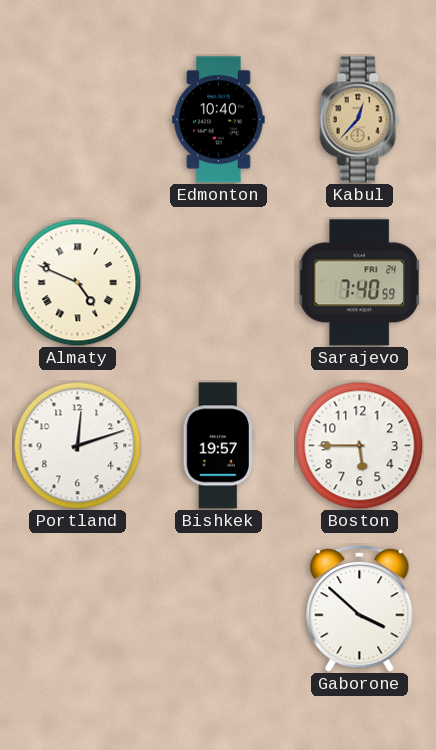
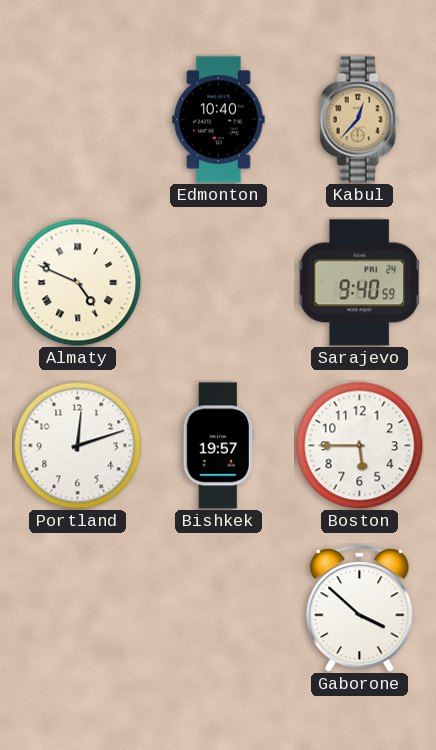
Sarajevo: 7:40 -> 9:40
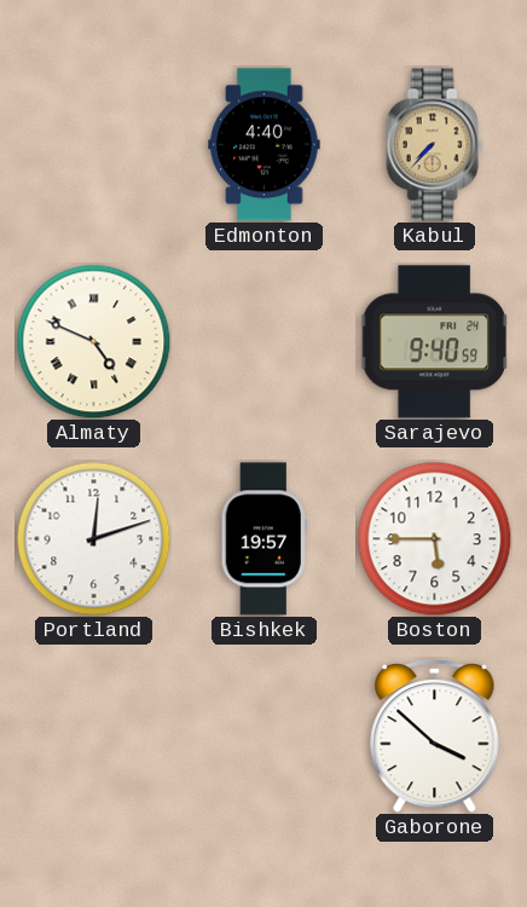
Edmonton: 10:40 -> 4:40
Kabul: 12:37 -> 7:37
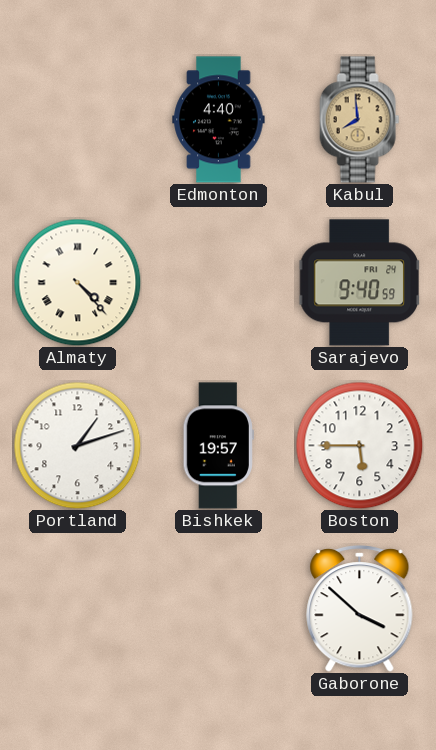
Kabul: 7:37 -> 7:59
Almaty: 4:49 -> 4:23
Portland: 12:12 -> 1:12
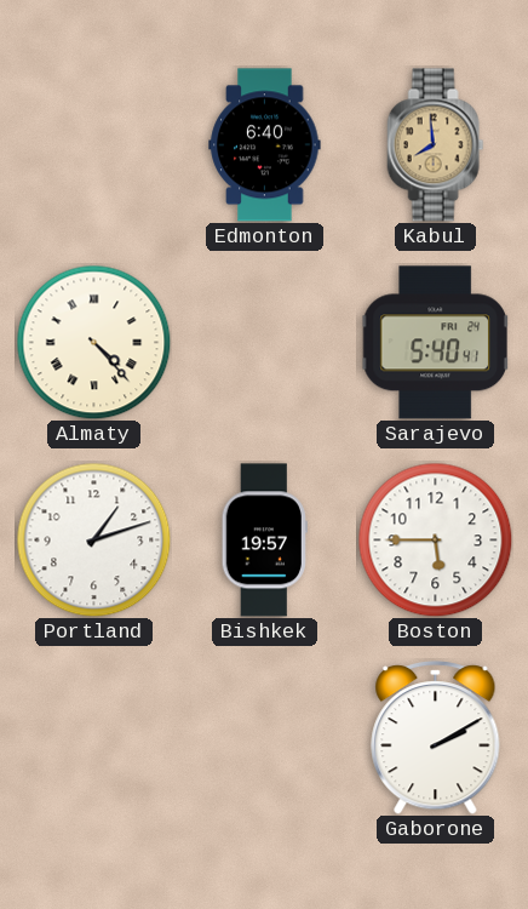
Edmonton: 4:40 -> 6:40
Sarajevo: 9:40 -> 5:40
Gaborone: 3:52 -> 2:10
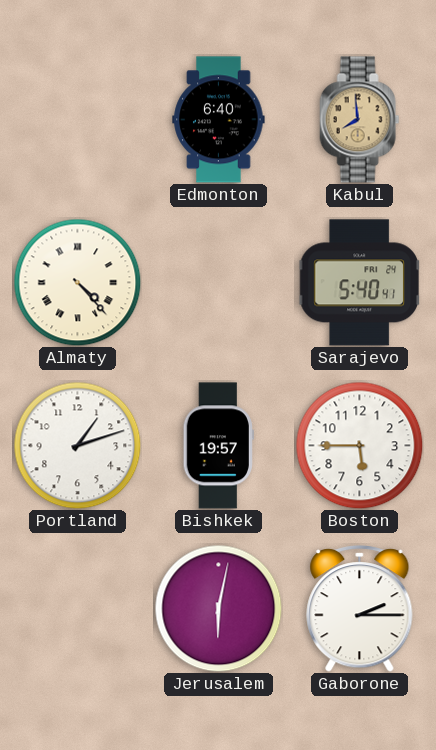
Jerusalem: none -> 6:02
Gaborone: 2:10 -> 2:15
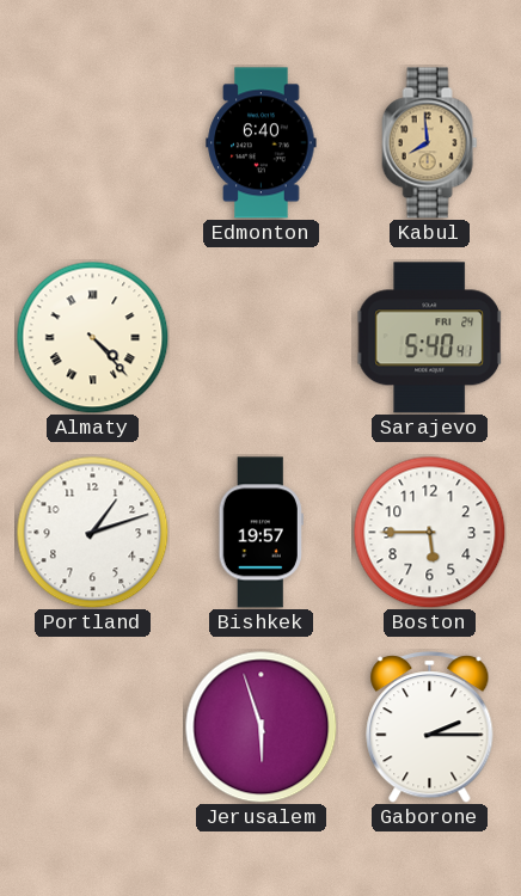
Jerusalem: 6:02 -> 5:57
